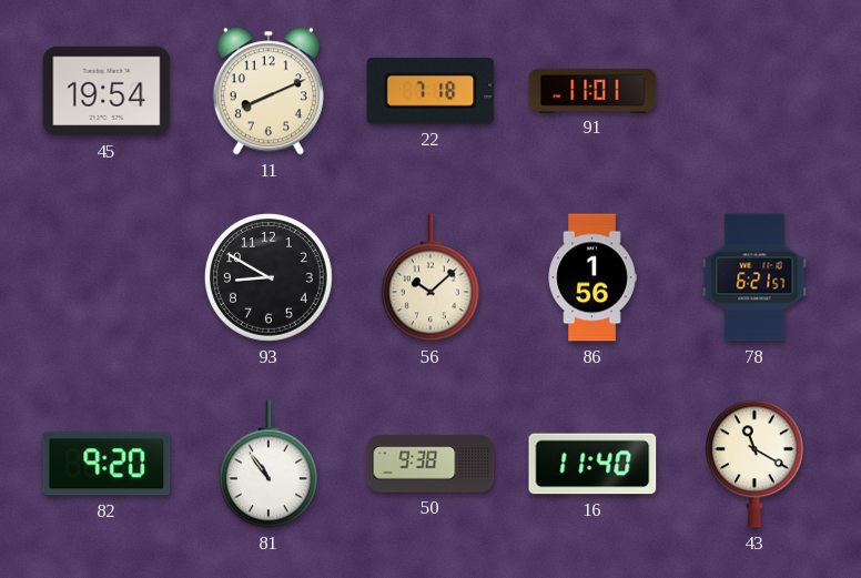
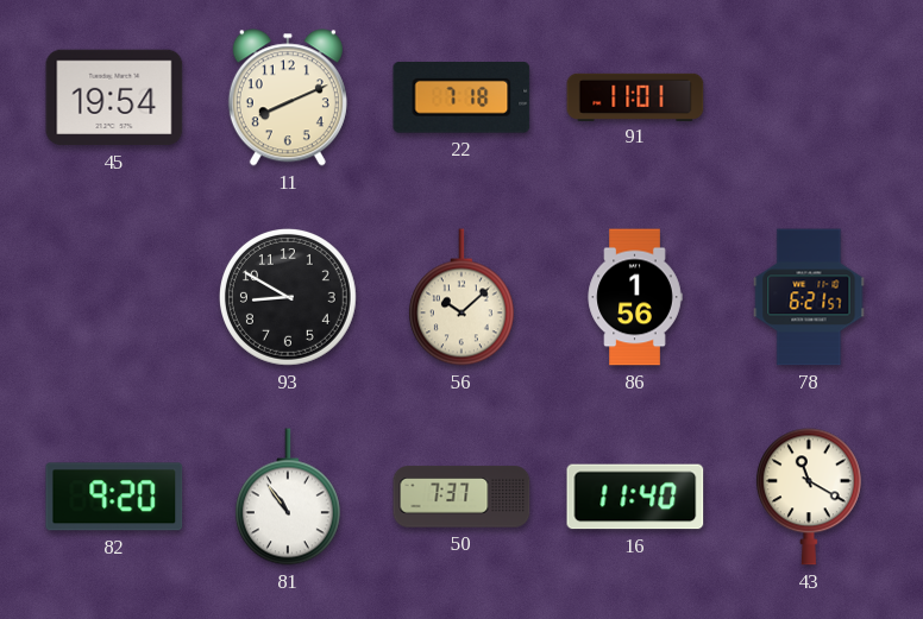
50: 9:38 -> 7:37
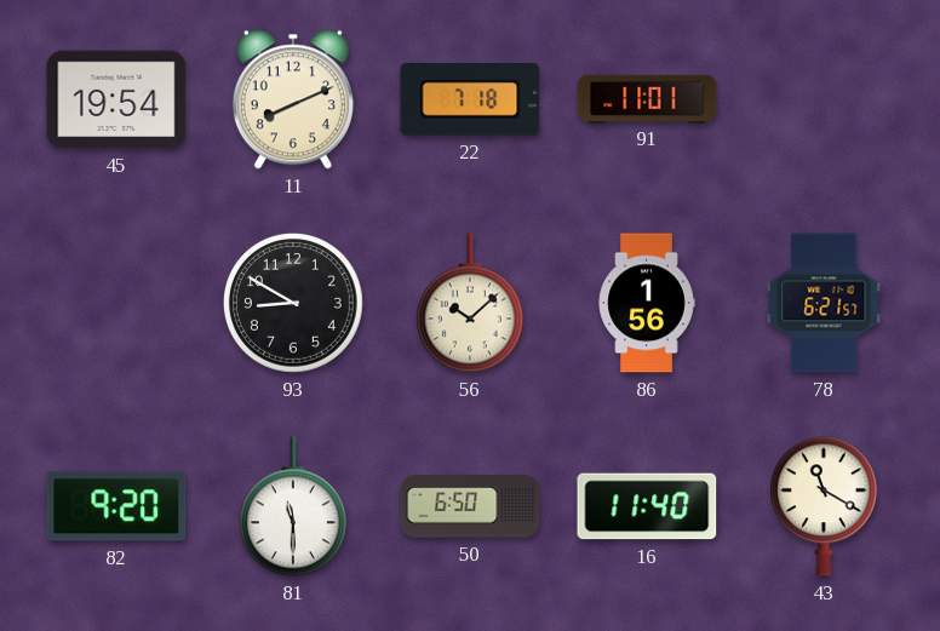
81: 10:54 -> 11:30
50: 7:37 -> 6:50
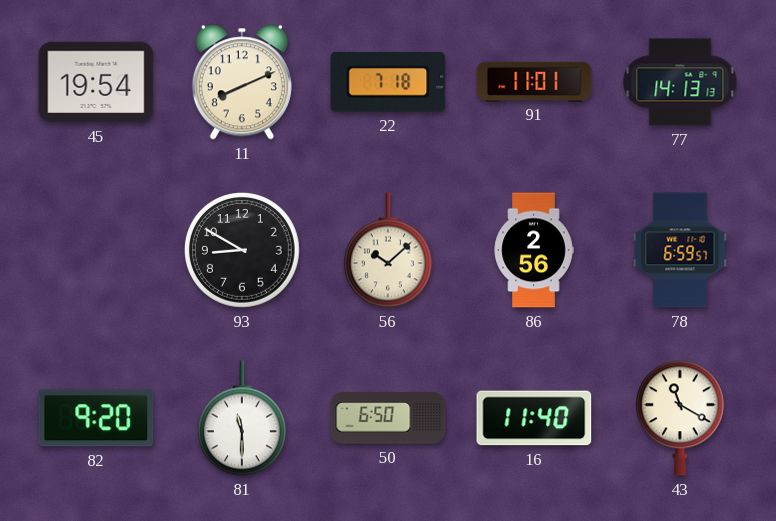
77: none -> 14:13
86: 1:56 -> 2:56
78: 6:21 -> 6:59
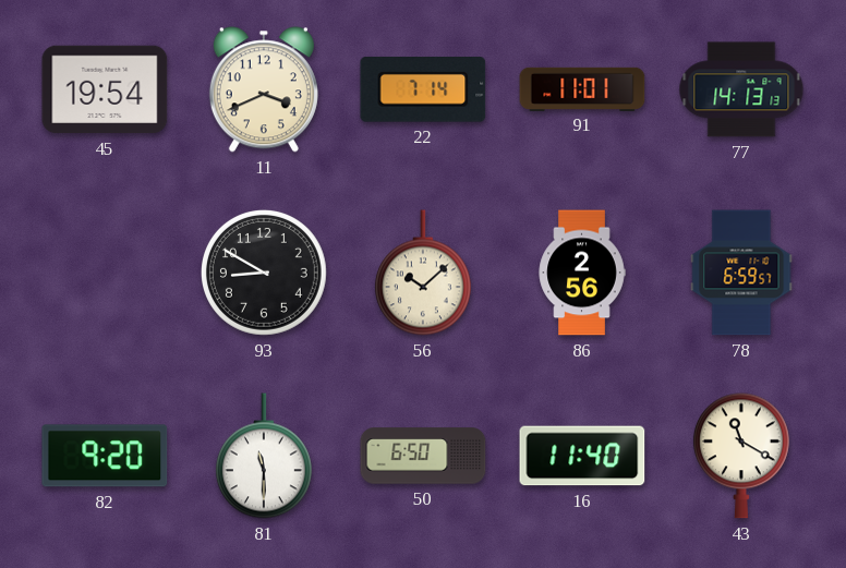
11: 8:11 -> 3:41
22: 7:18 -> 7:14
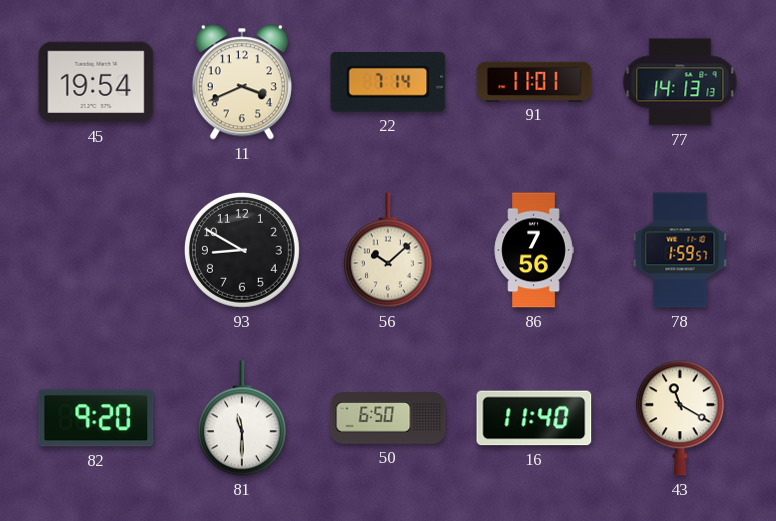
86: 2:56 -> 7:56
78: 6:59 -> 1:59
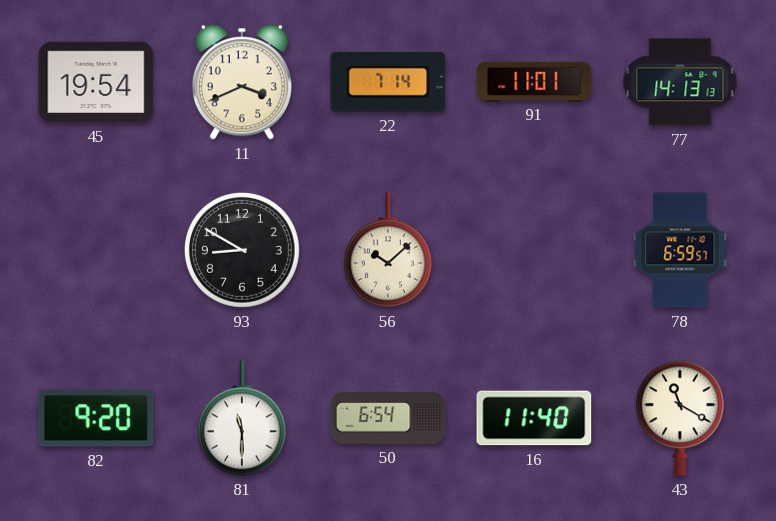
86: 7:56 -> none
78: 1:59 -> 6:59
50: 6:50 -> 6:54
